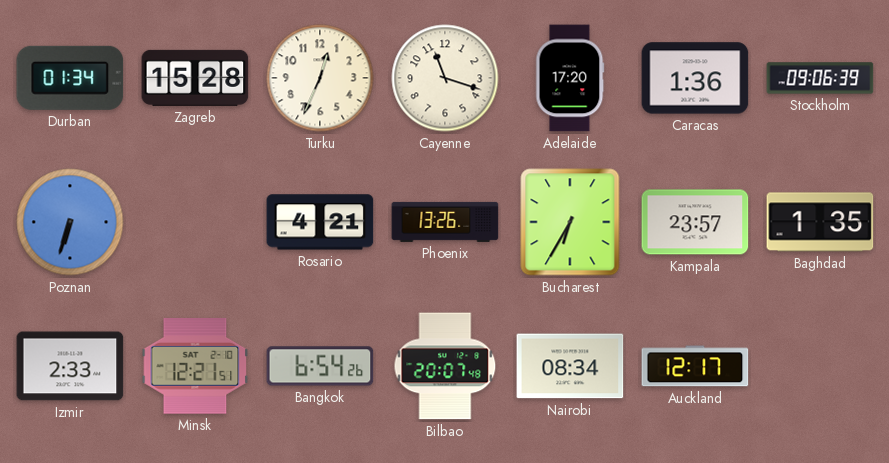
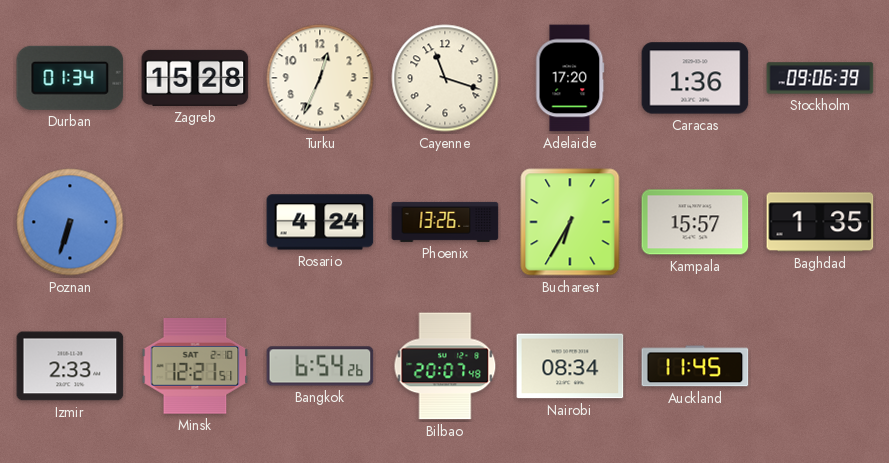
Rosario: 4:21 -> 4:24
Kampala: 23:57 -> 15:57
Auckland: 12:17 -> 11:45
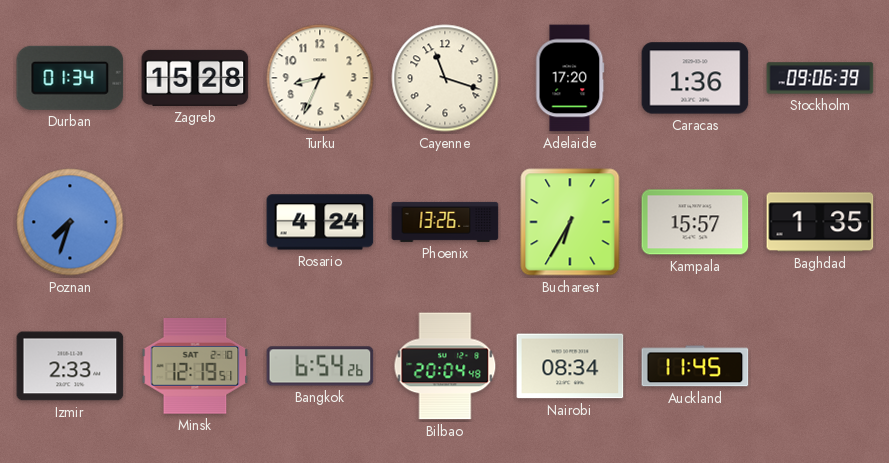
Turku: 12:34 -> 8:34
Poznan: 6:33 -> 7:33
Minsk: 12:21 -> 12:19
Bilbao: 20:07 -> 20:04
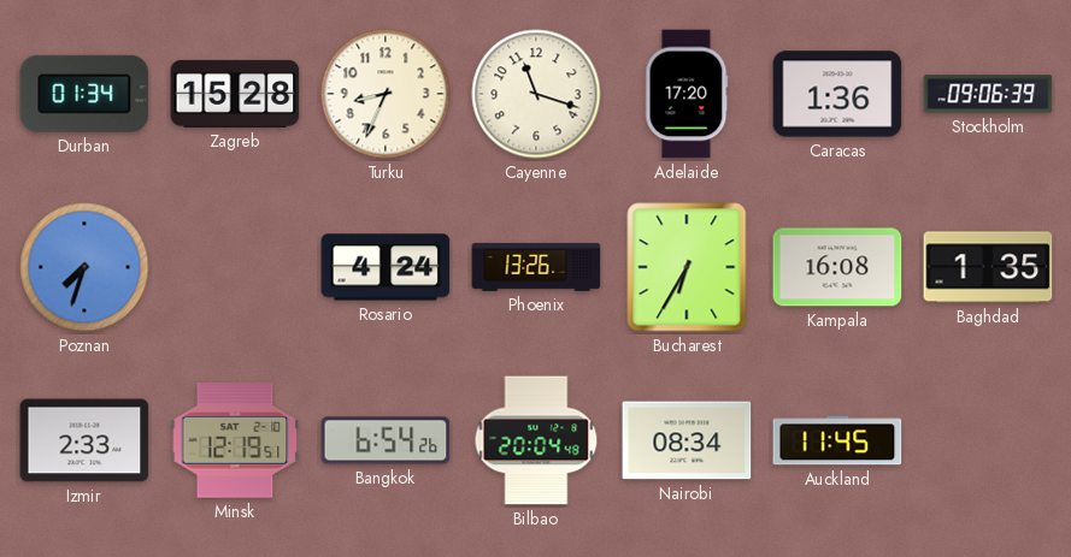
Kampala: 15:57 -> 16:08
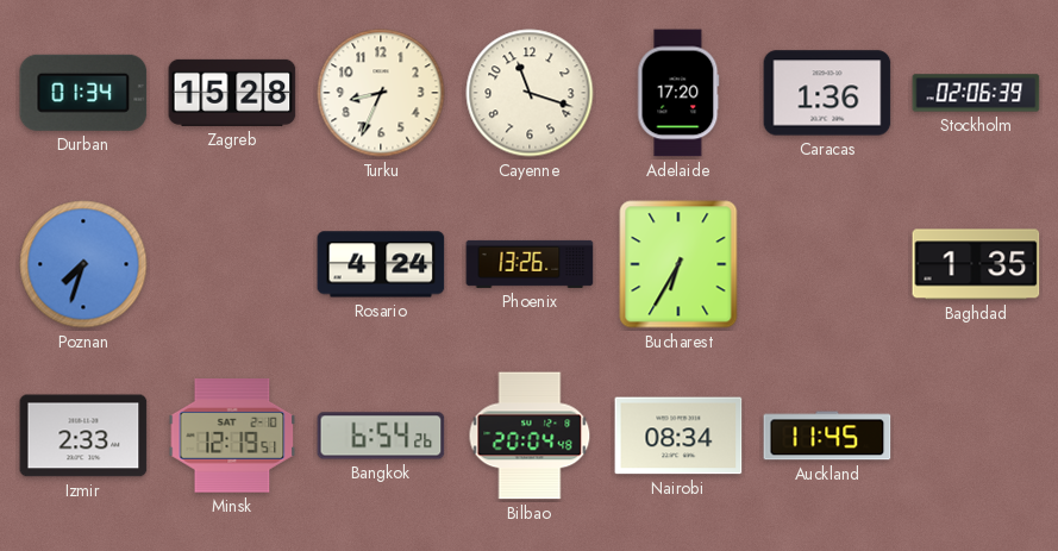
Stockholm: 09:06 -> 02:06
Kampala: 16:08 -> none
